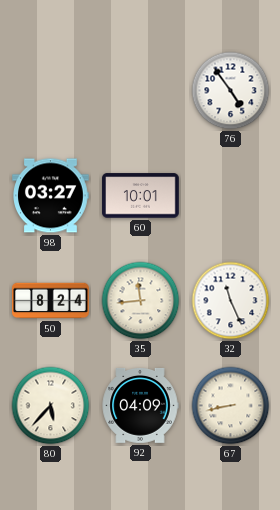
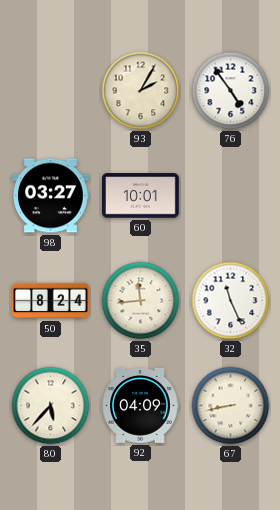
93: none -> 2:05
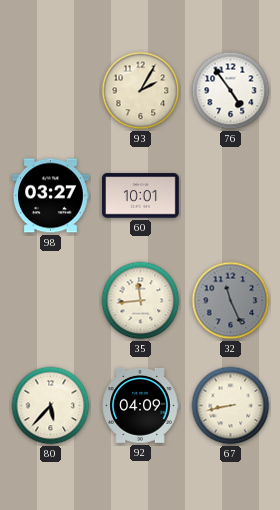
50: 8:24 -> none
32 dial: white -> grey
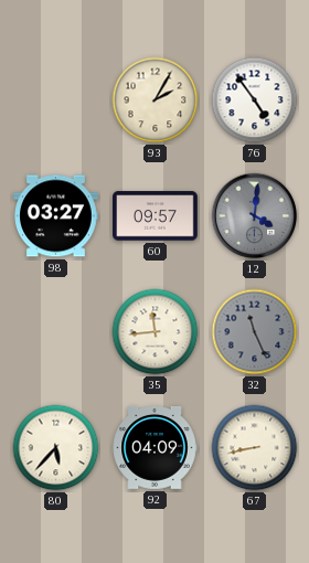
60: 10:01 -> 09:57
12: none -> 4:01
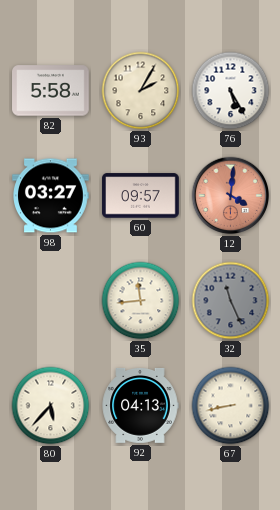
82: none -> 5:58
76: 4:54 -> 5:25
12 dial: grey -> salmon
92: 04:09 -> 04:13
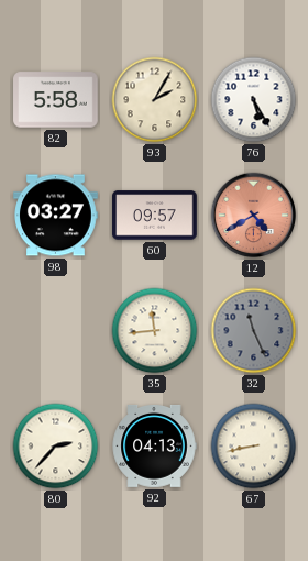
12: 4:01 -> 4:40
80: 5:37 -> 2:37
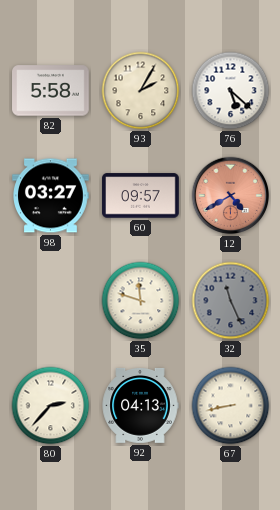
76: 5:25 -> 5:22
35: 11:44 -> 11:48
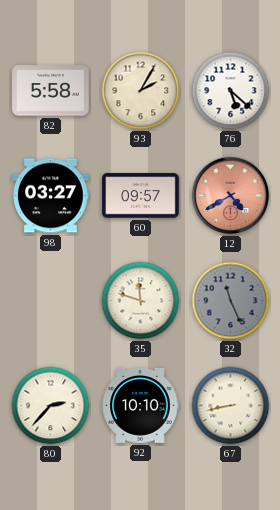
92: 04:13 -> 10:10
